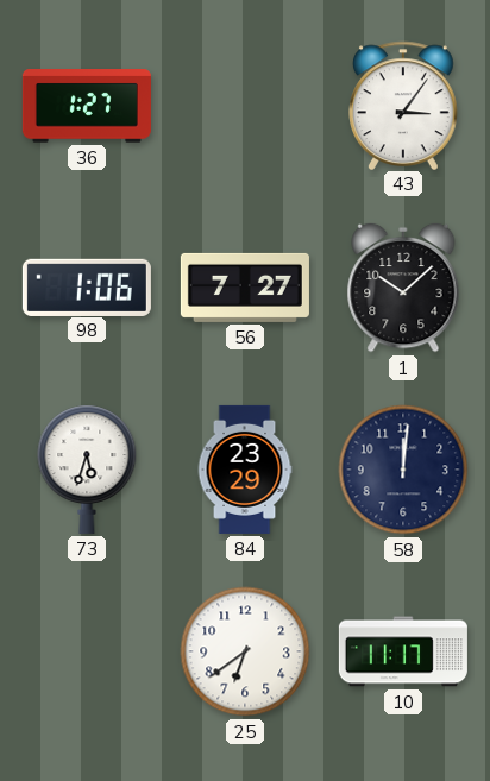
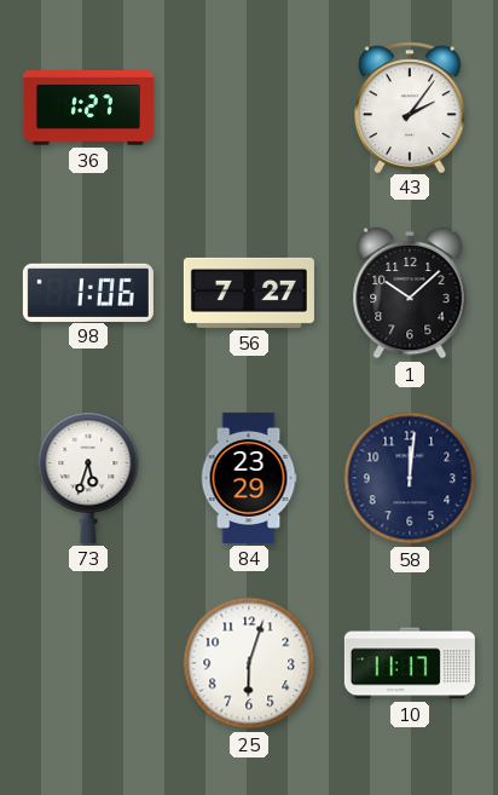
43: 3:06 -> 2:06
25: 6:39 -> 6:03
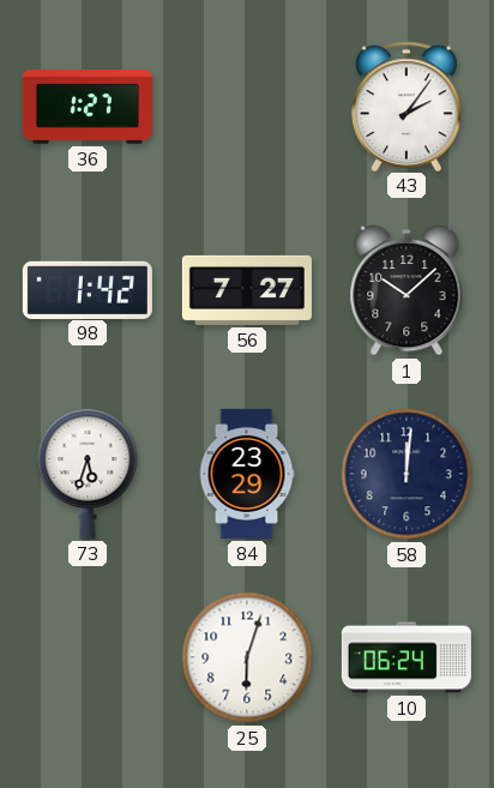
98: 1:06 -> 1:42
10: 11:17 -> 06:24
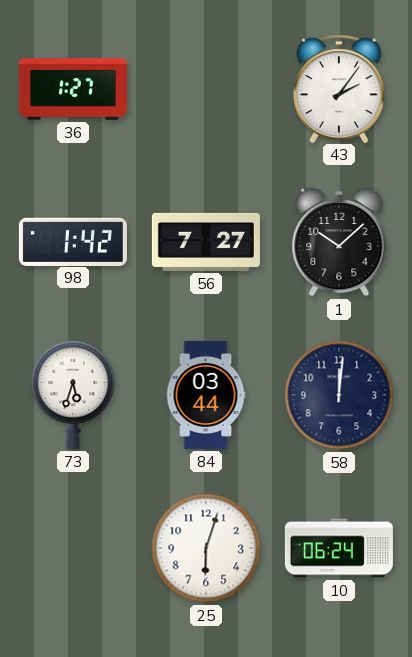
84: 23:29 -> 03:44
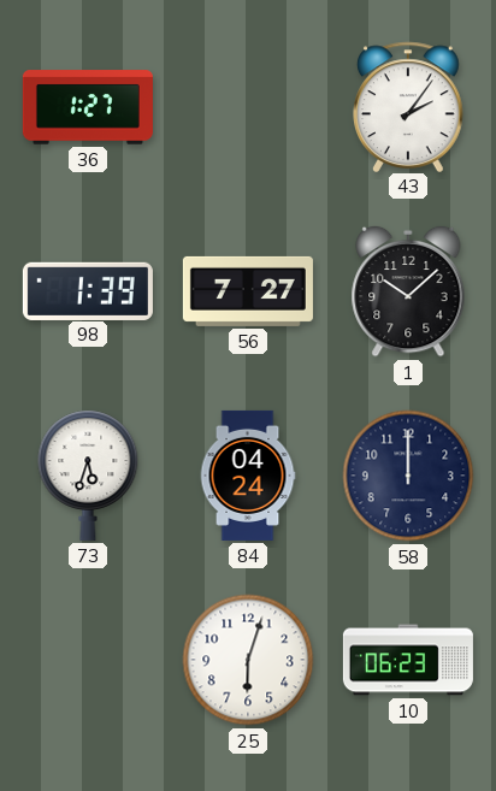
98: 1:42 -> 1:39
84: 03:44 -> 04:24
58: 12:01 -> 12:00
10: 06:24 -> 06:23
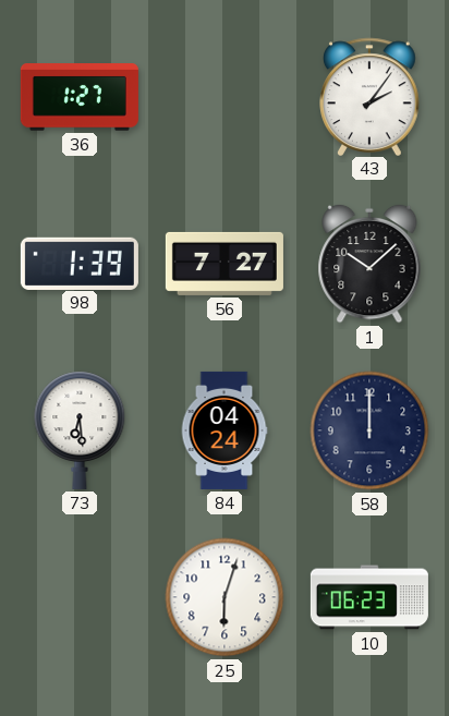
73: 5:33 -> 6:29
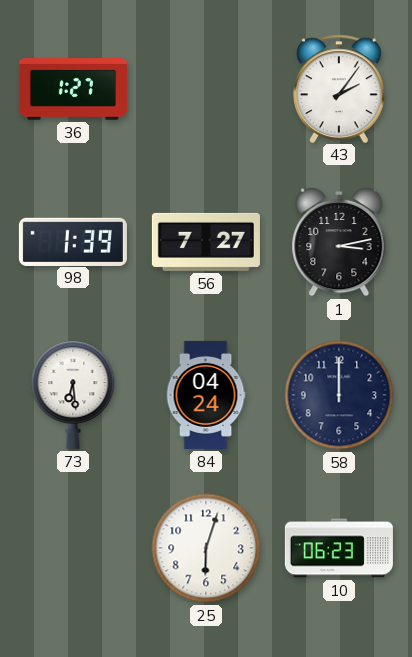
1: 10:08 -> 3:13
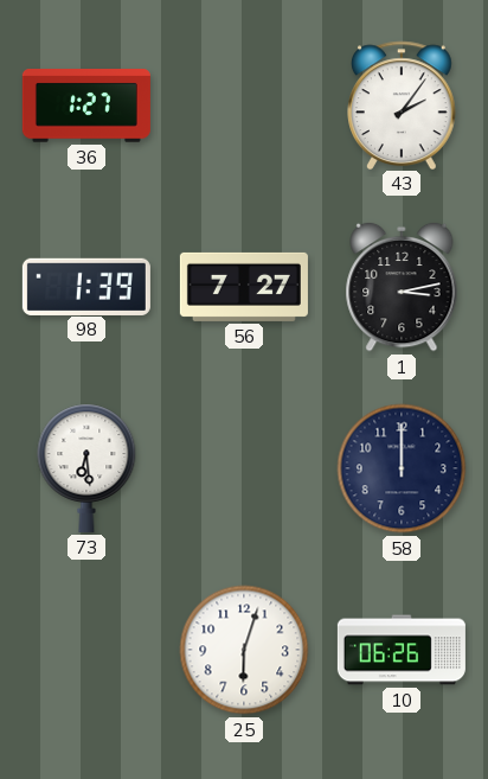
84: 04:24 -> none
10: 06:23 -> 06:26
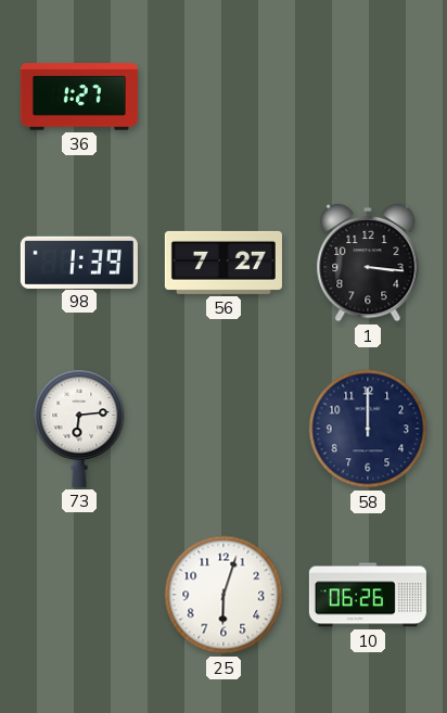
43: 2:06 -> none
1: 3:13 -> 3:16
73: 6:29 -> 6:14
